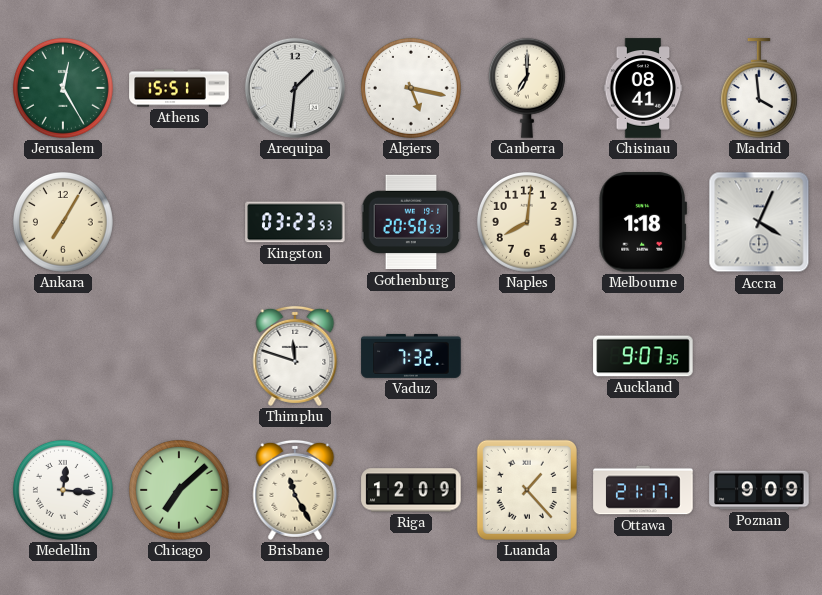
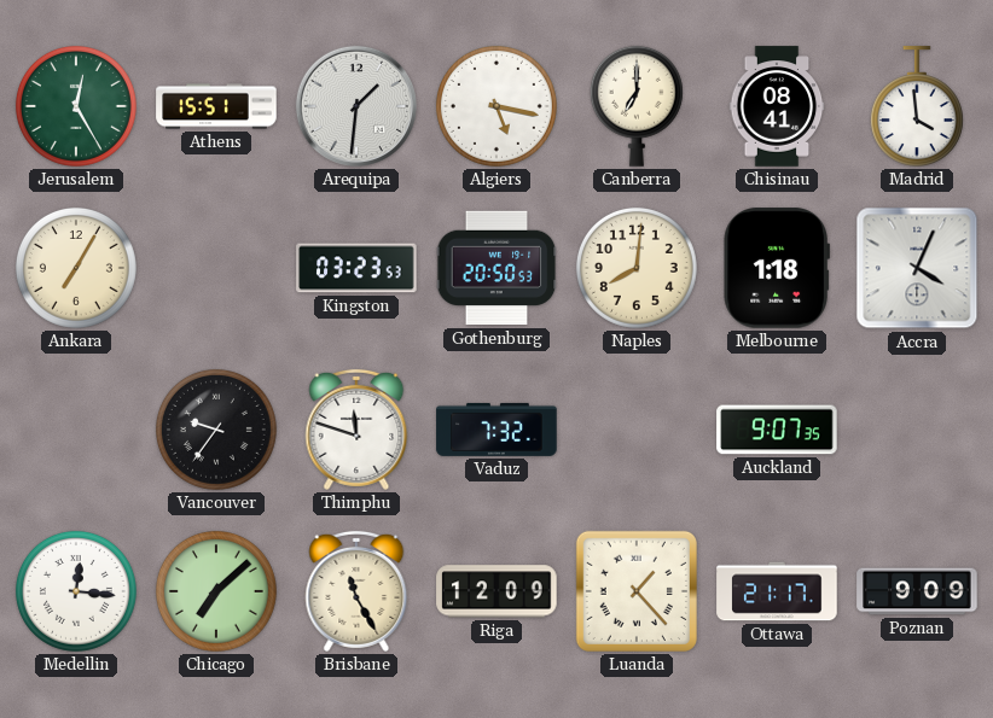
Vancouver: none -> 9:36
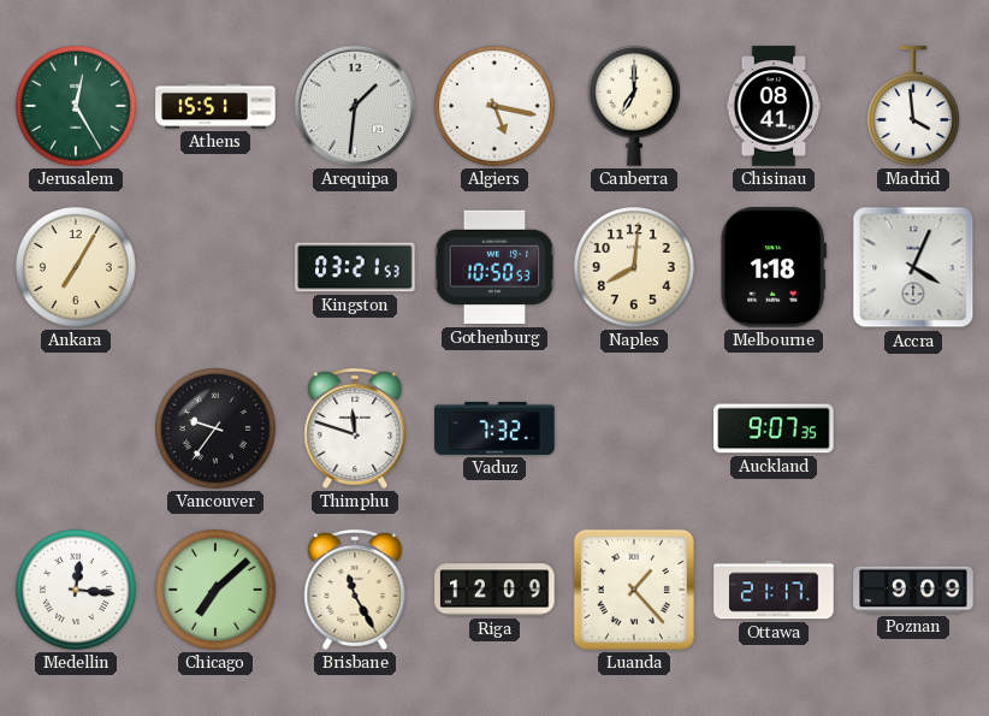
Kingston: 03:23 -> 03:21
Gothenburg: 20:50 -> 10:50
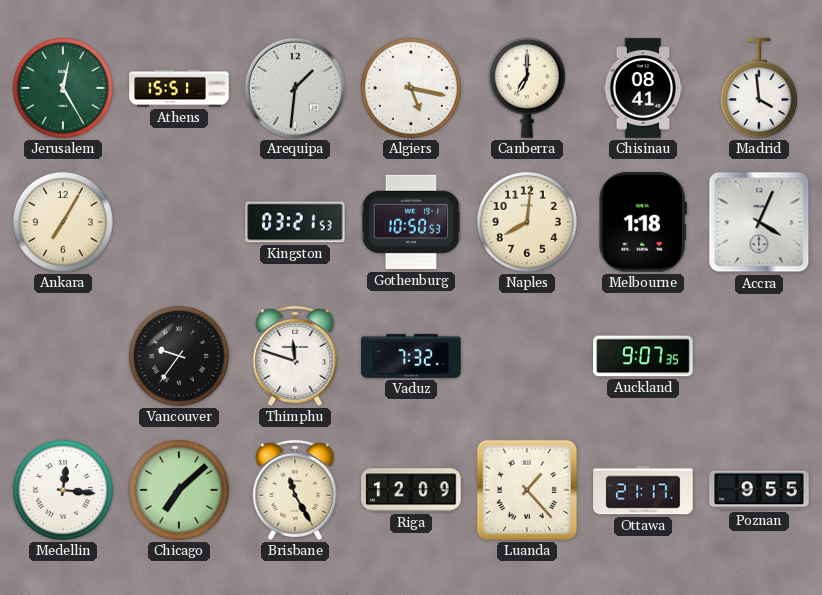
Poznan: 9:09 -> 9:55
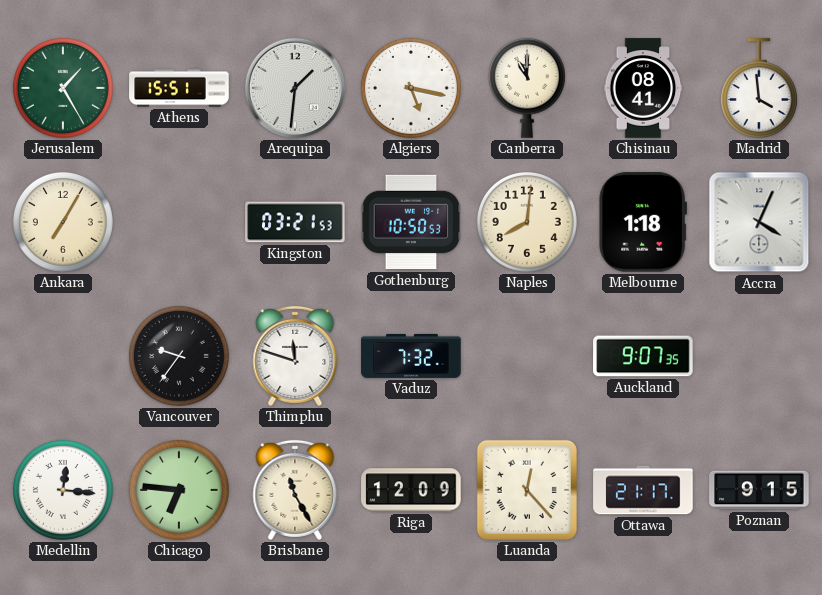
Jerusalem: 12:25 -> 1:25
Canberra: 7:00 -> 11:00
Chicago: 7:08 -> 6:46
Luanda: 1:23 -> 12:23
Poznan: 9:55 -> 9:15
